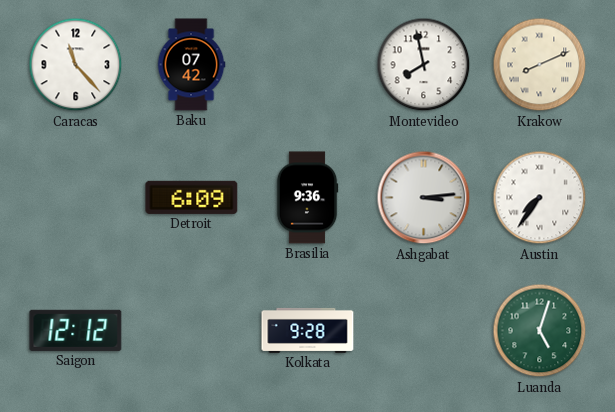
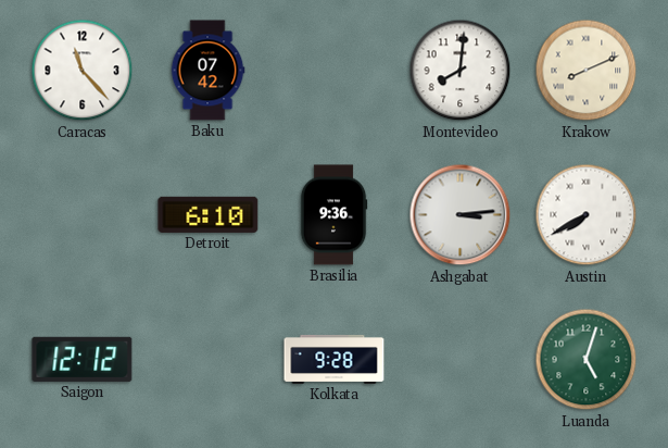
Montevideo: 7:58 -> 8:01
Detroit: 6:09 -> 6:10
Austin: 7:36 -> 7:40
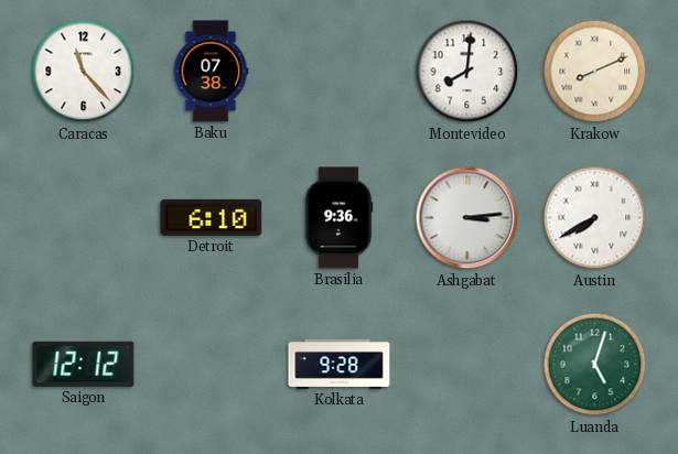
Baku: 07:42 -> 07:38
